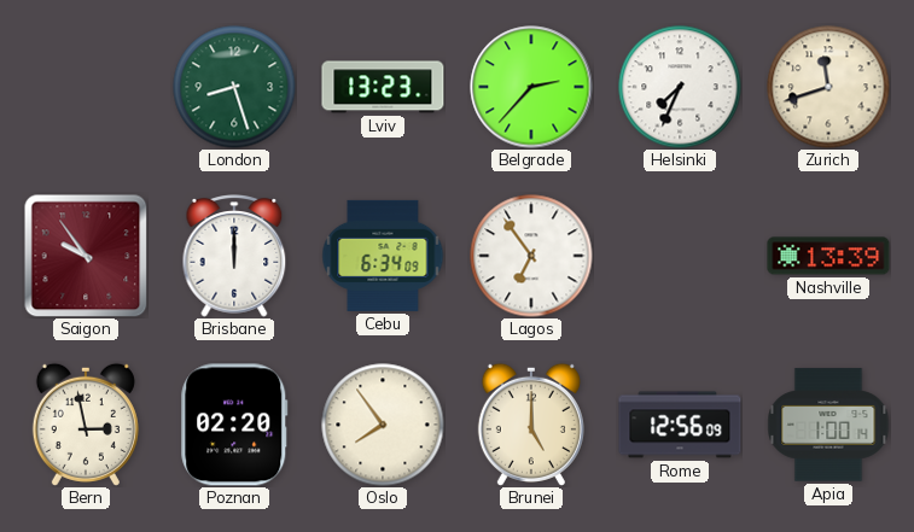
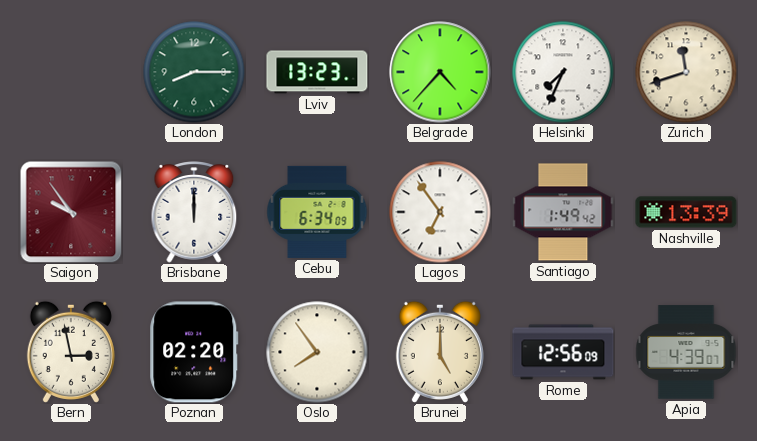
London: 8:27 -> 8:15
Belgrade: 2:37 -> 4:37
Santiago: none -> 1:49
Apia: 1:00 -> 4:39
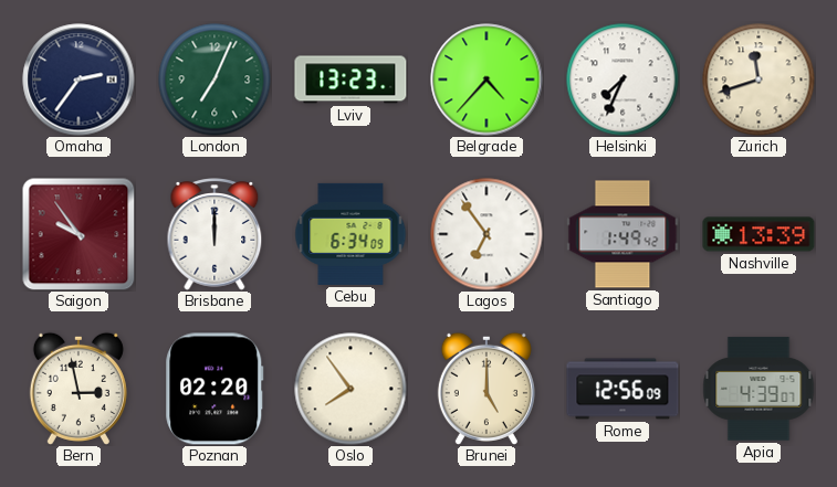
Omaha: none -> 2:36
London: 8:15 -> 7:04
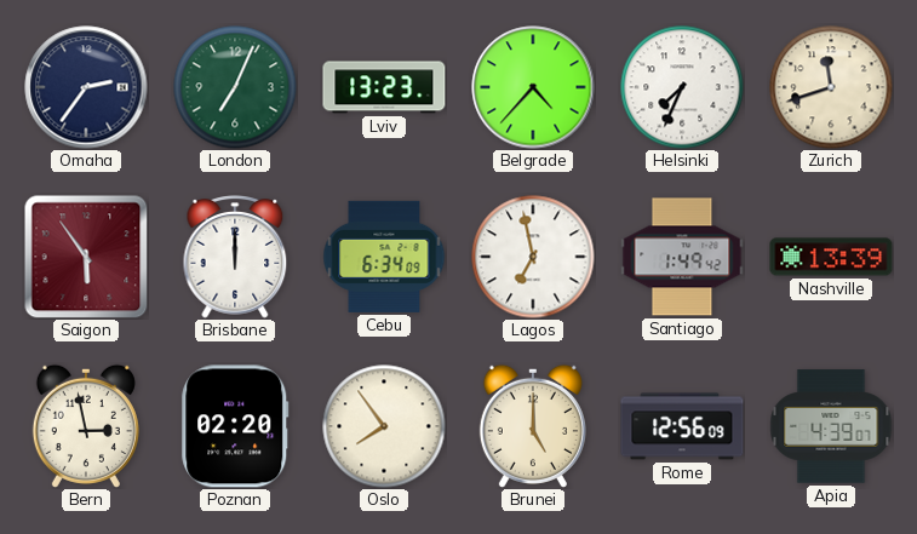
Saigon: 9:54 -> 5:54
Lagos: 6:54 -> 6:58
